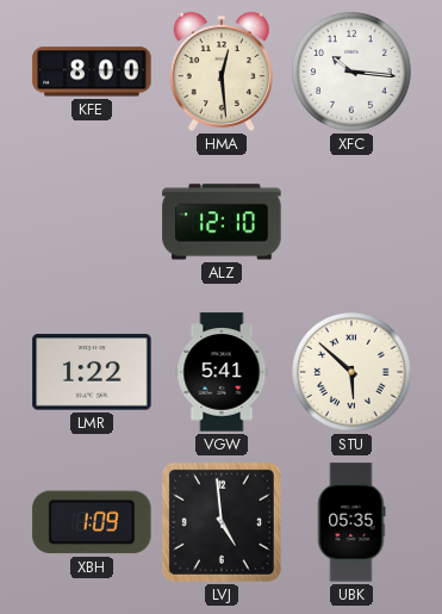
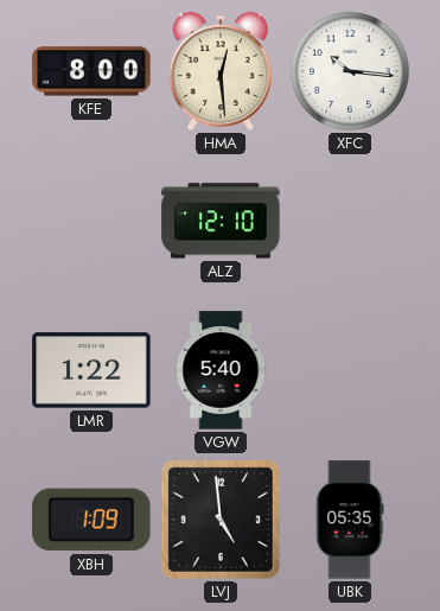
VGW: 5:41 -> 5:40
STU: 5:52 -> none
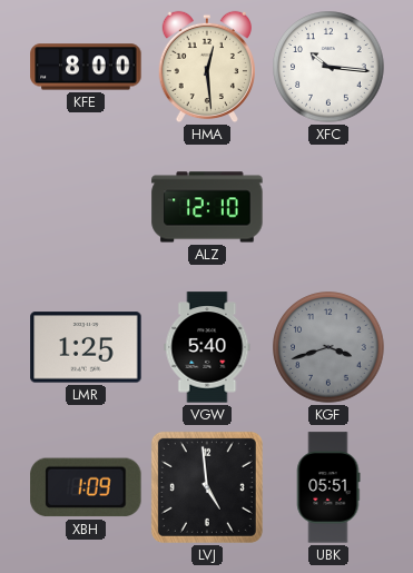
LMR: 1:22 -> 1:25
KGF: none -> 3:42
UBK: 05:35 -> 05:51
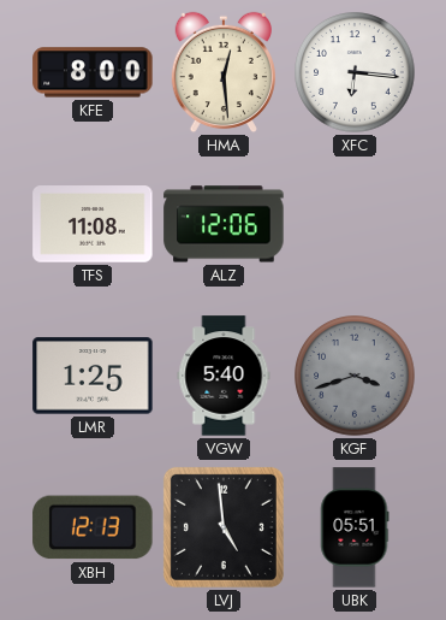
XFC: 10:16 -> 6:16
TFS: none -> 11:08
ALZ: 12:10 -> 12:06
XBH: 1:09 -> 12:13
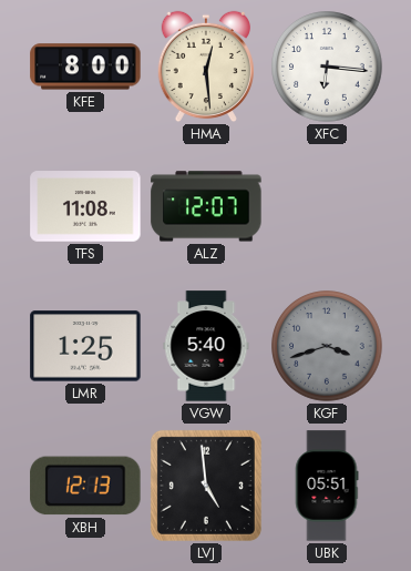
ALZ: 12:06 -> 12:07
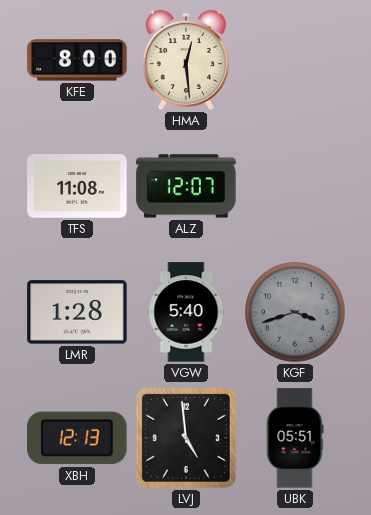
XFC: 6:16 -> none
LMR: 1:25 -> 1:28
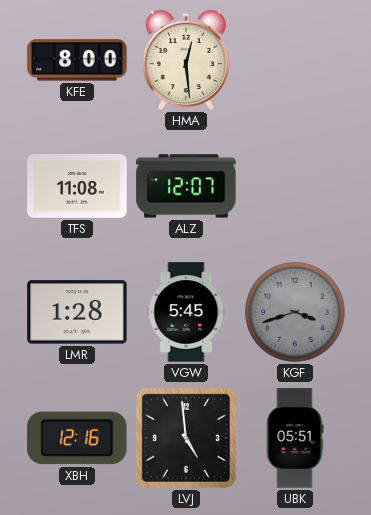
VGW: 5:40 -> 5:45
XBH: 12:13 -> 12:16
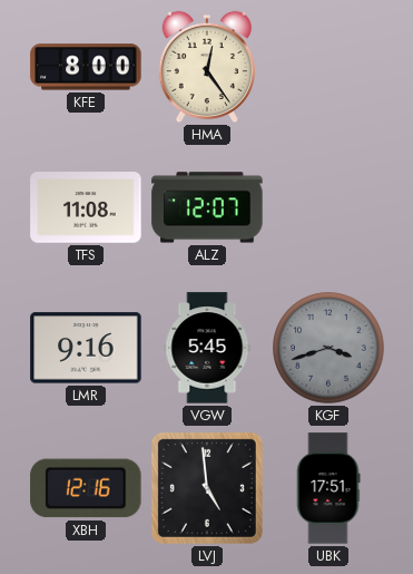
HMA: 12:29 -> 12:24
LMR: 1:28 -> 9:16
UBK: 05:51 -> 17:51
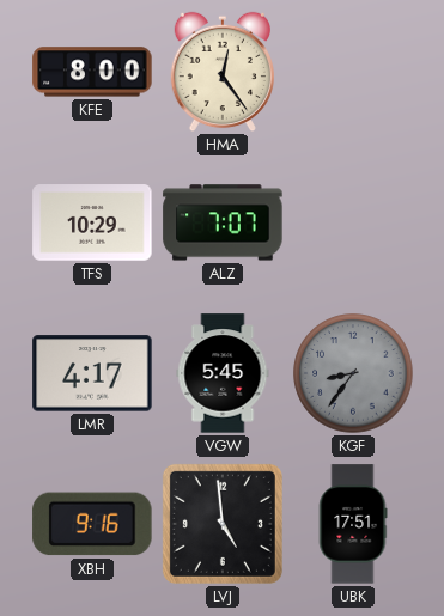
TFS: 11:08 -> 10:29
ALZ: 12:07 -> 7:07
LMR: 9:16 -> 4:17
KGF: 3:42 -> 8:36
XBH: 12:16 -> 9:16
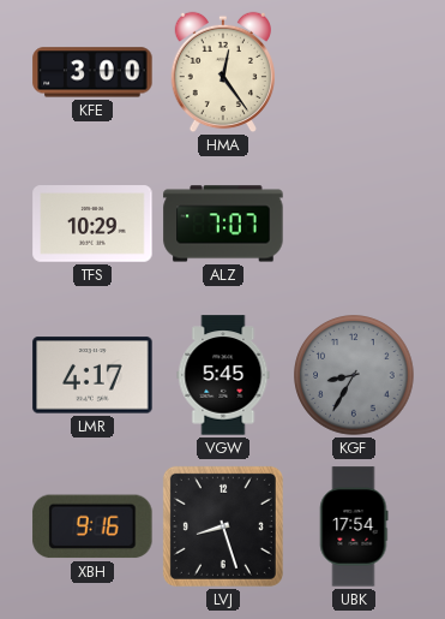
KFE: 8:00 -> 3:00
KGF: 8:36 -> 8:35
LVJ: 4:59 -> 8:27
UBK: 17:51 -> 17:54
